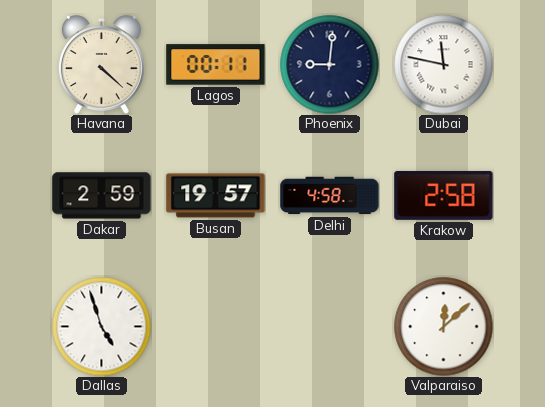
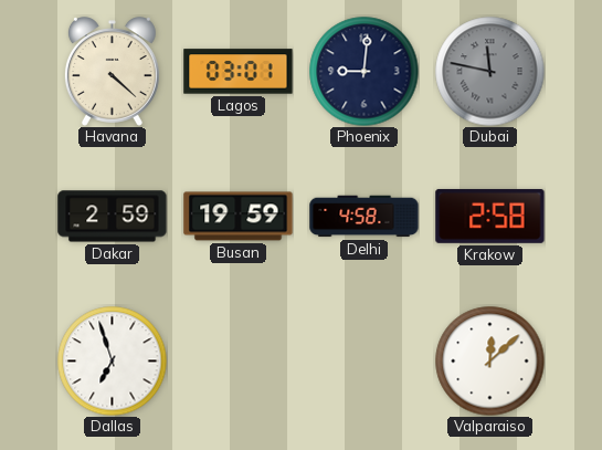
Lagos: 00:11 -> 03:01
Dubai dial: white -> grey
Busan: 19:57 -> 19:59
Dallas: 4:57 -> 6:57
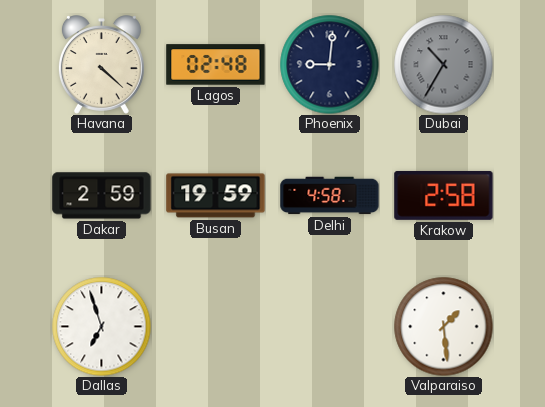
Lagos: 03:01 -> 02:48
Dubai: 11:47 -> 10:35
Valparaiso: 12:08 -> 1:29
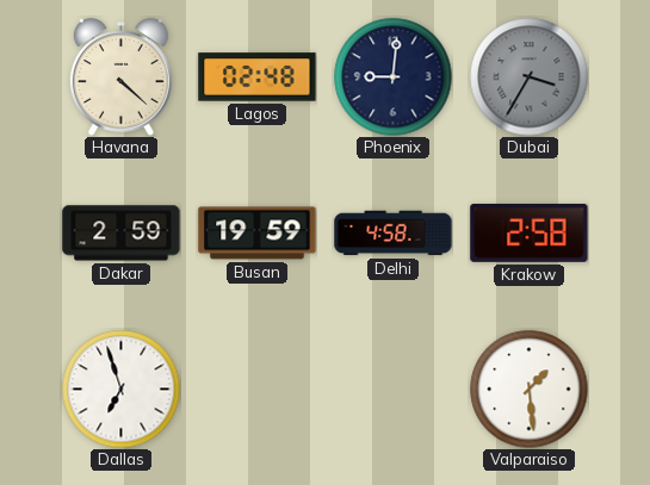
Dubai: 10:35 -> 3:35
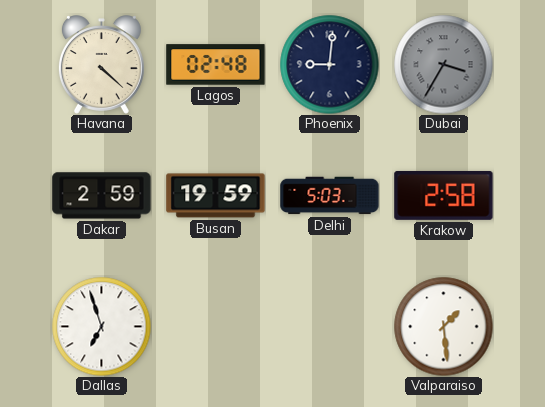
Delhi: 4:58 -> 5:03
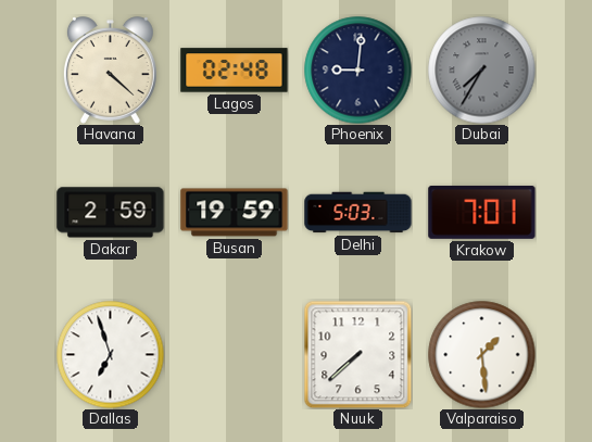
Dubai: 3:35 -> 7:35
Krakow: 2:58 -> 7:01
Nuuk: none -> 7:38
